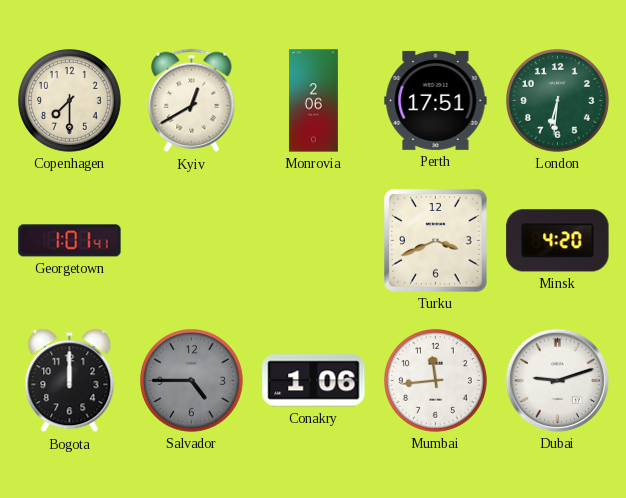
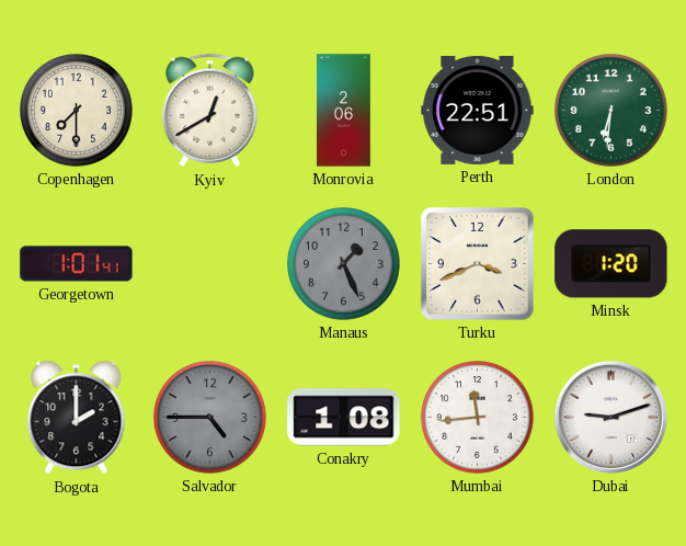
Perth: 17:51 -> 22:51
Manaus: none -> 1:26
Minsk: 4:20 -> 1:20
Bogota: 12:00 -> 2:00
Conakry: 1:06 -> 1:08
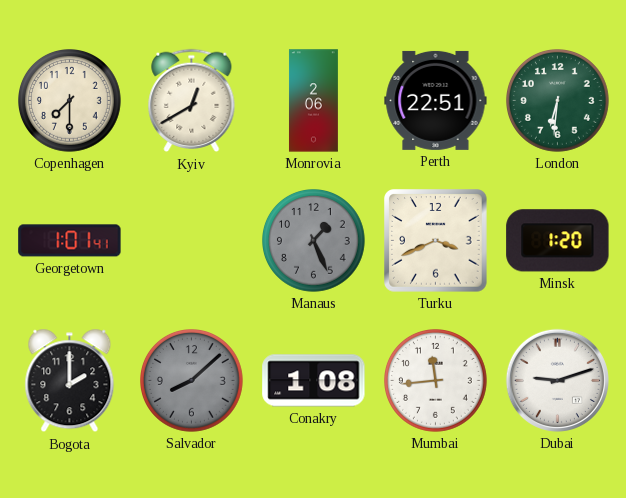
Salvador: 4:45 -> 8:08
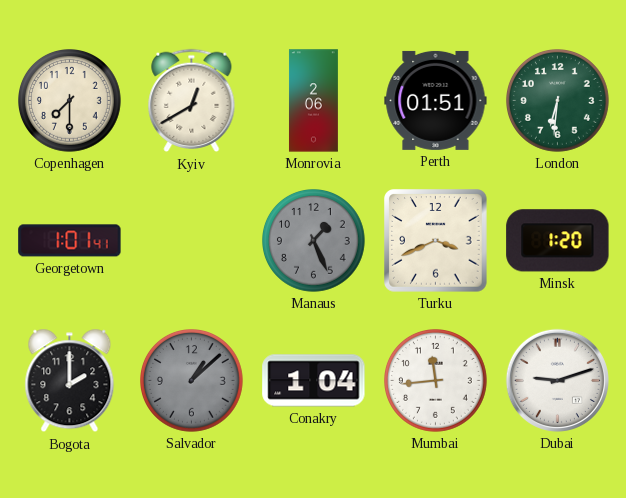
Perth: 22:51 -> 01:51
Salvador: 8:08 -> 1:08
Conakry: 1:08 -> 1:04
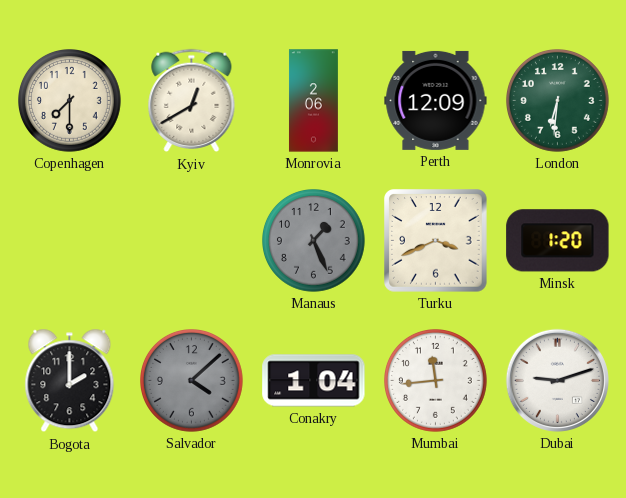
Perth: 01:51 -> 12:09
Georgetown: 1:01 -> none
Salvador: 1:08 -> 4:08
